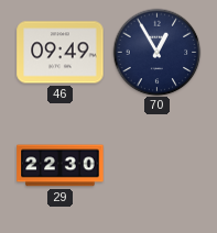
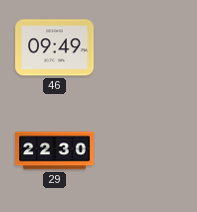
70: 12:55 -> none
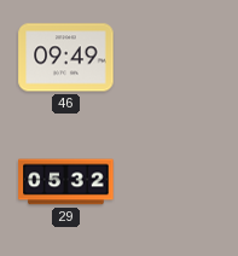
29: 22:30 -> 05:32
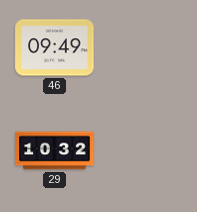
29: 05:32 -> 10:32
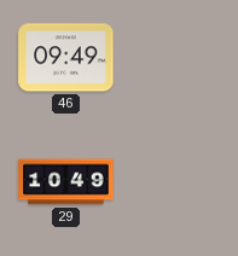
29: 10:32 -> 10:49
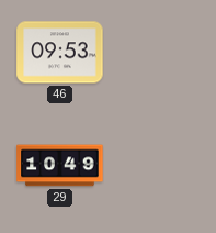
46: 09:49 -> 09:53
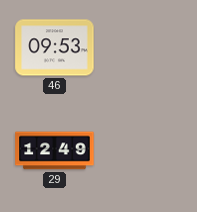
29: 10:49 -> 12:49
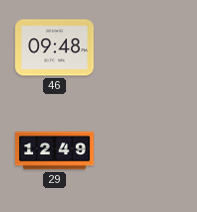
46: 09:53 -> 09:48
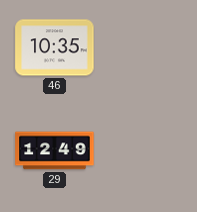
46: 09:48 -> 10:35
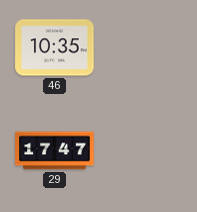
29: 12:49 -> 17:47
